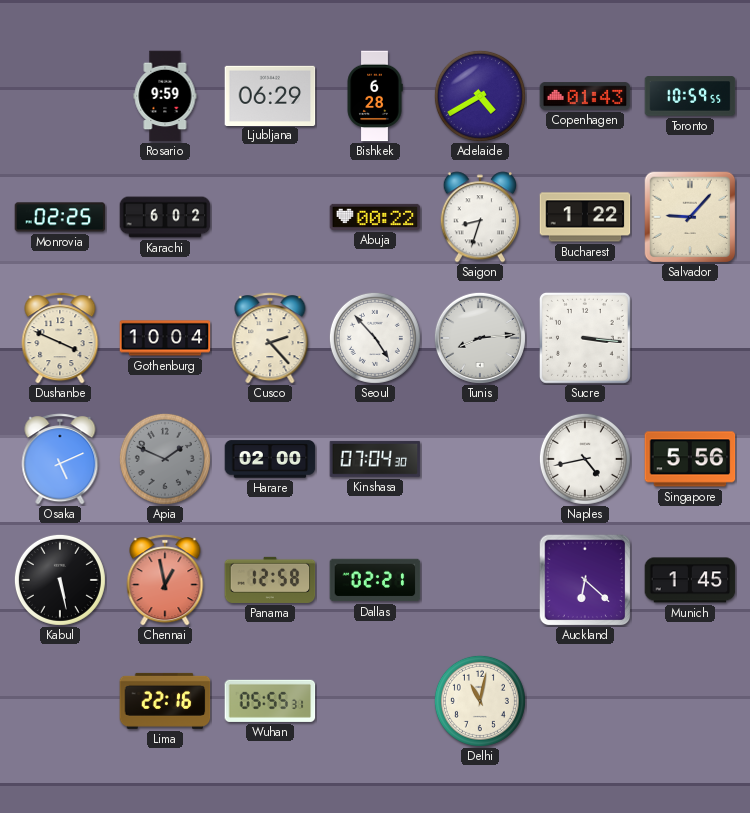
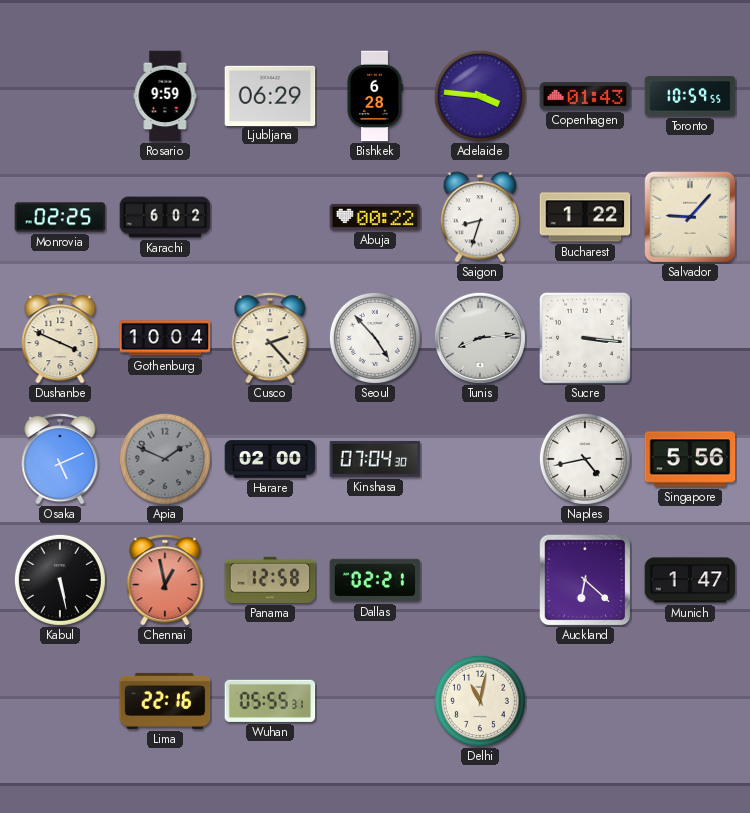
Adelaide: 4:40 -> 3:46
Munich: 1:45 -> 1:47
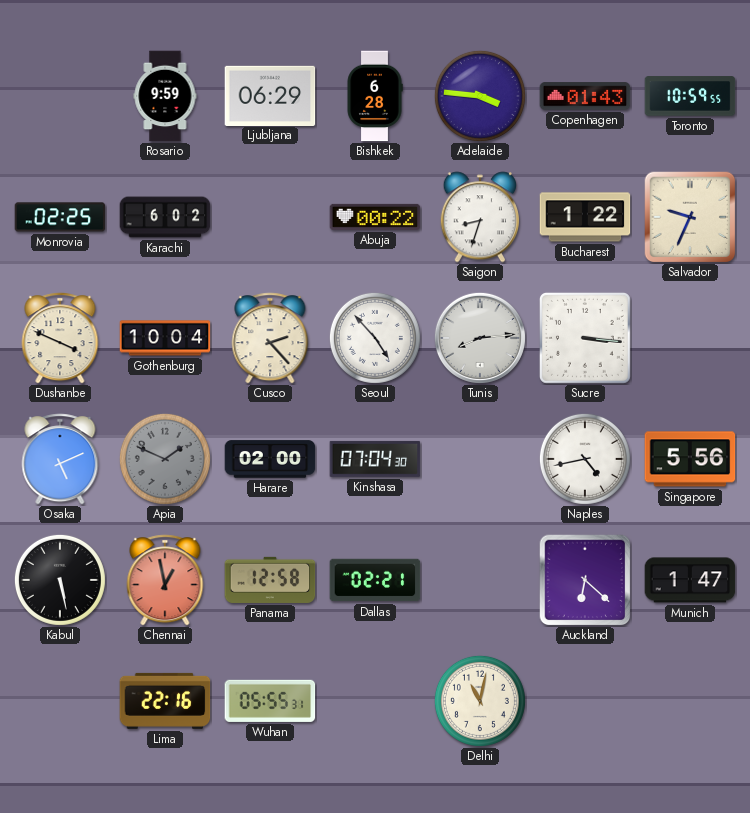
Salvador: 9:07 -> 9:34
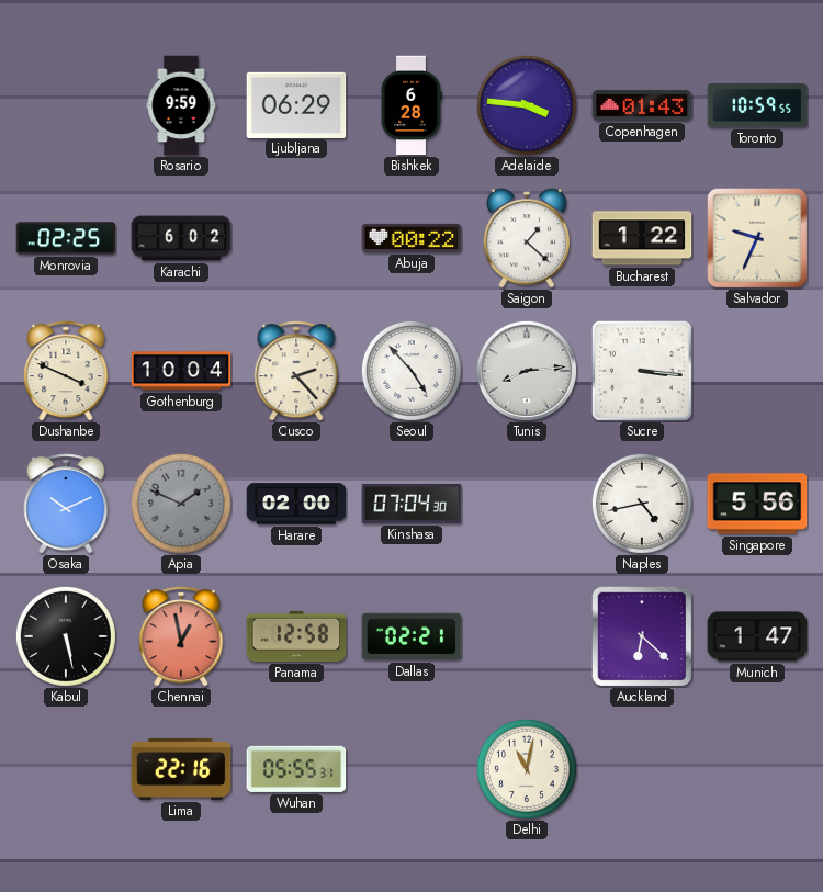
Saigon: 8:33 -> 1:22
Osaka: 5:11 -> 10:11
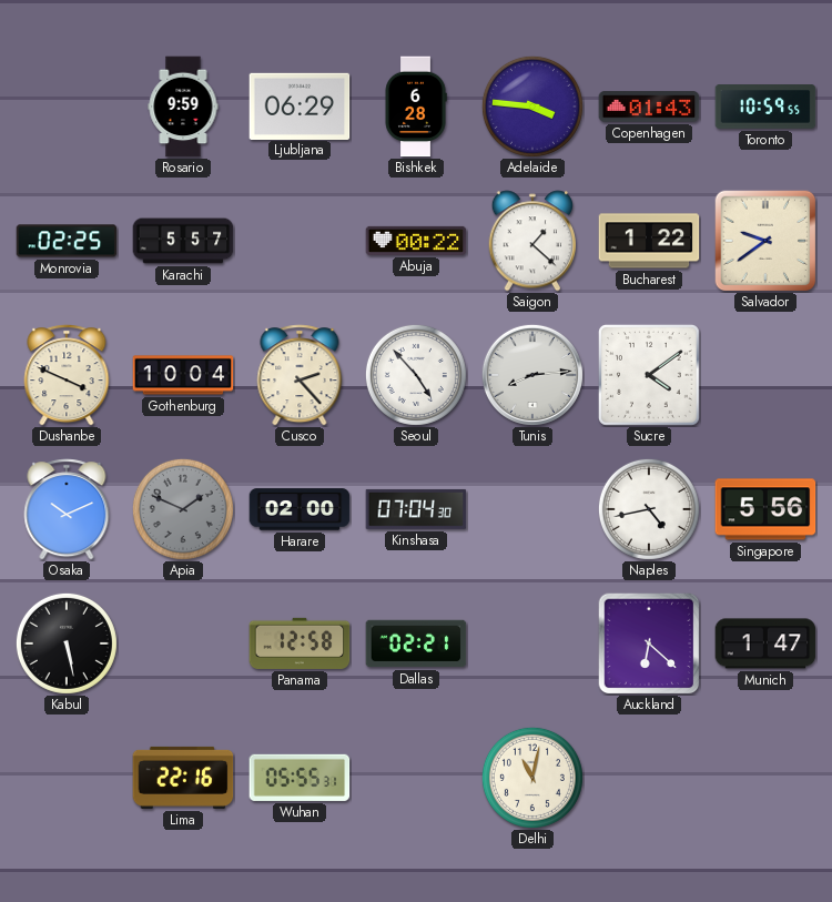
Karachi: 6:02 -> 5:57
Salvador: 9:34 -> 9:39
Sucre: 3:16 -> 4:09
Chennai: 12:58 -> none
